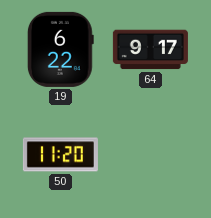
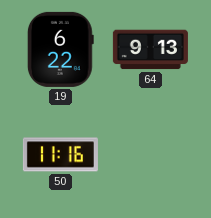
64: 9:17 -> 9:13
50: 11:20 -> 11:16
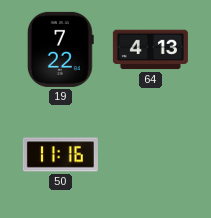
19: 6:22 -> 7:22
64: 9:13 -> 4:13
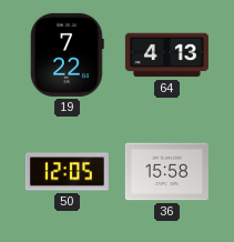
50: 11:16 -> 12:05
36: none -> 15:58
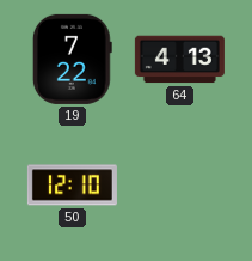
50: 12:05 -> 12:10
36: 15:58 -> none
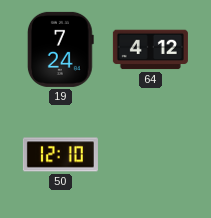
19: 7:22 -> 7:24
64: 4:13 -> 4:12
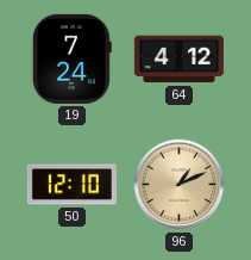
96: none -> 1:11
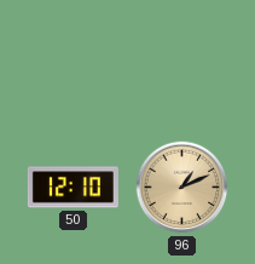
19: 7:24 -> none
64: 4:12 -> none
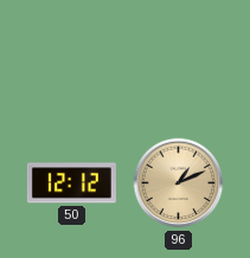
50: 12:10 -> 12:12
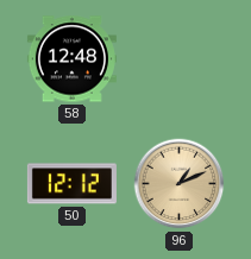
58: none -> 12:48
